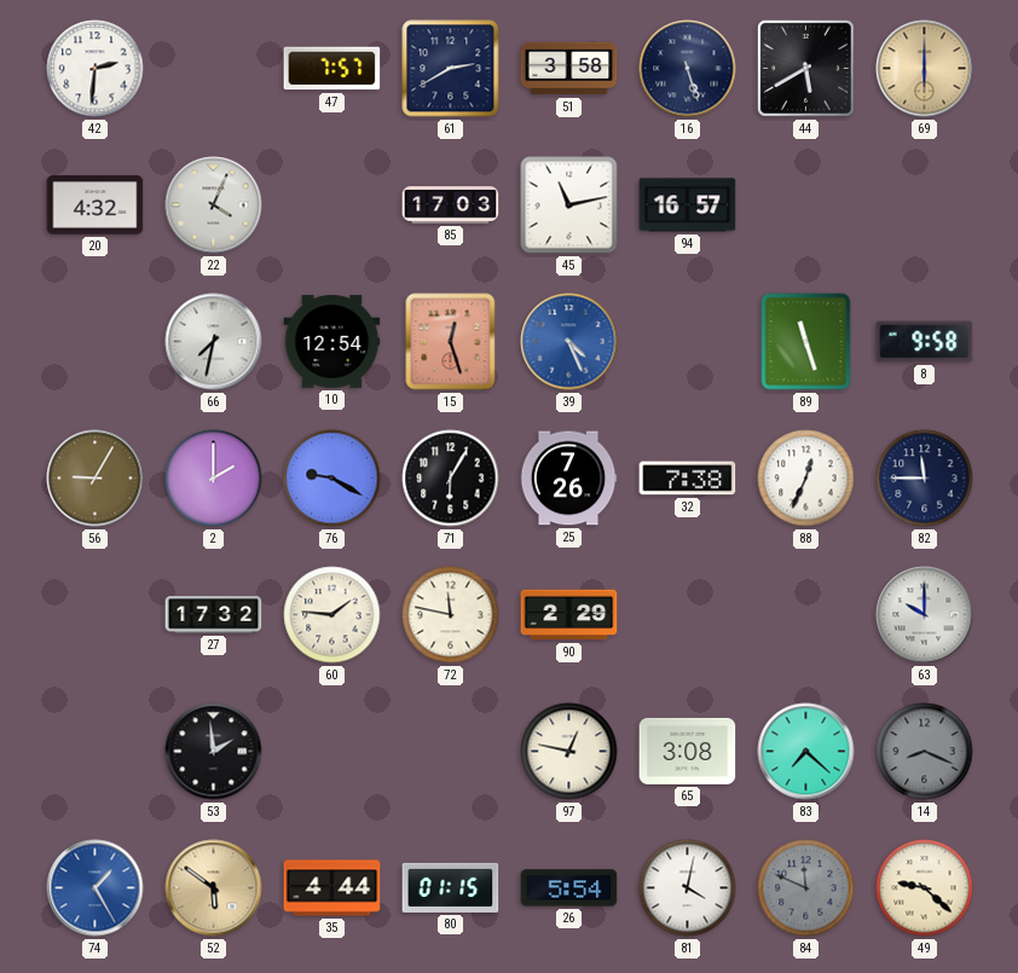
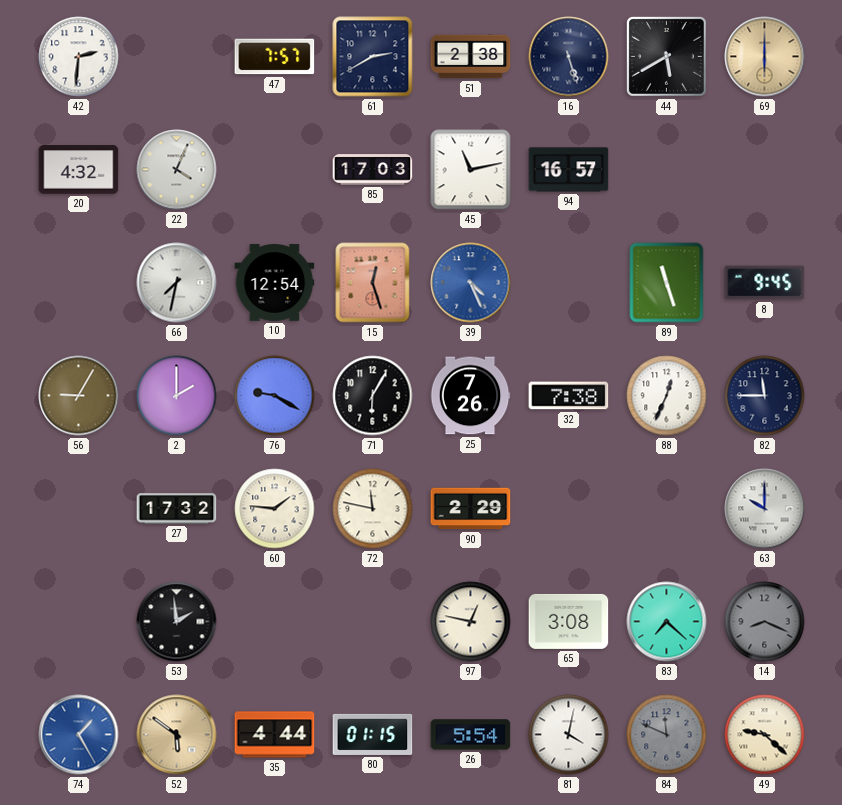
51: 3:58 -> 2:38
8: 9:58 -> 9:45
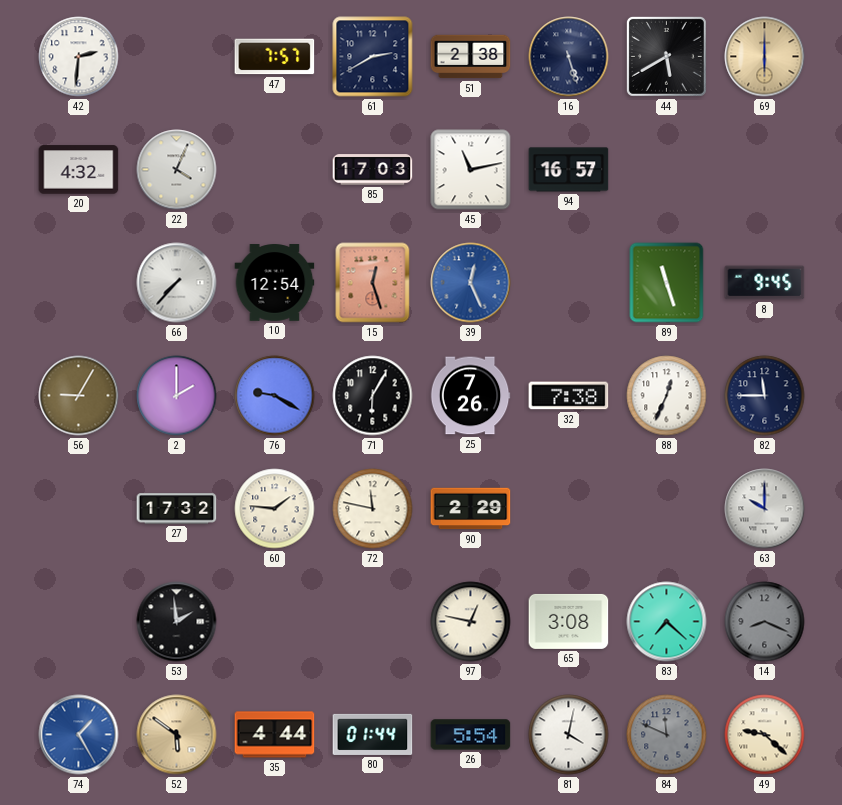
66: 7:32 -> 7:37
39: 4:26 -> 12:26
80: 01:15 -> 01:44
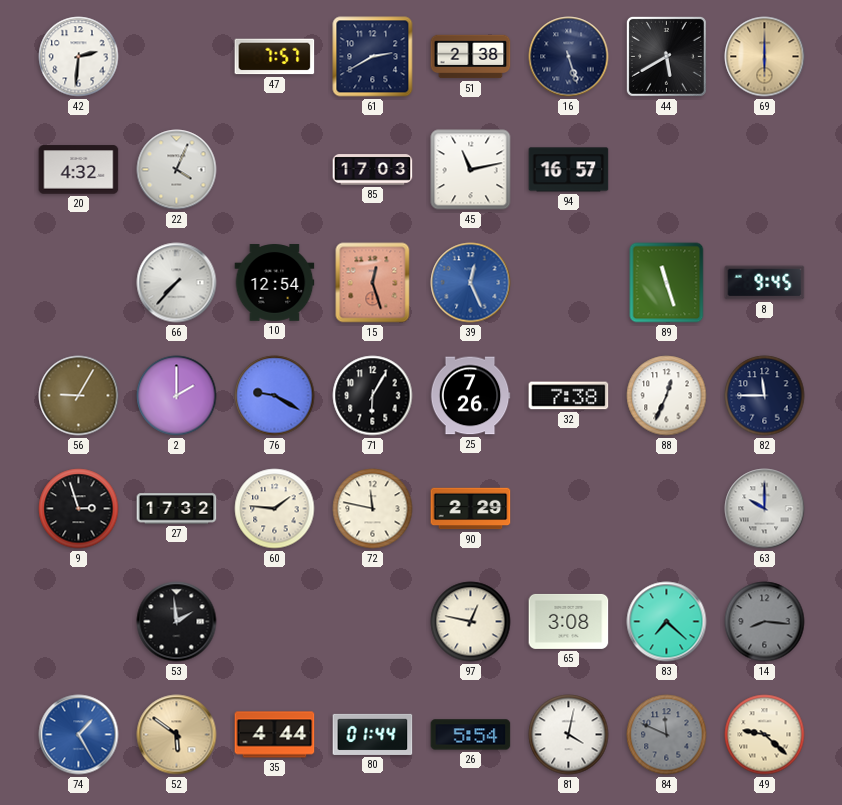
9: none -> 2:57
14: 8:19 -> 8:16
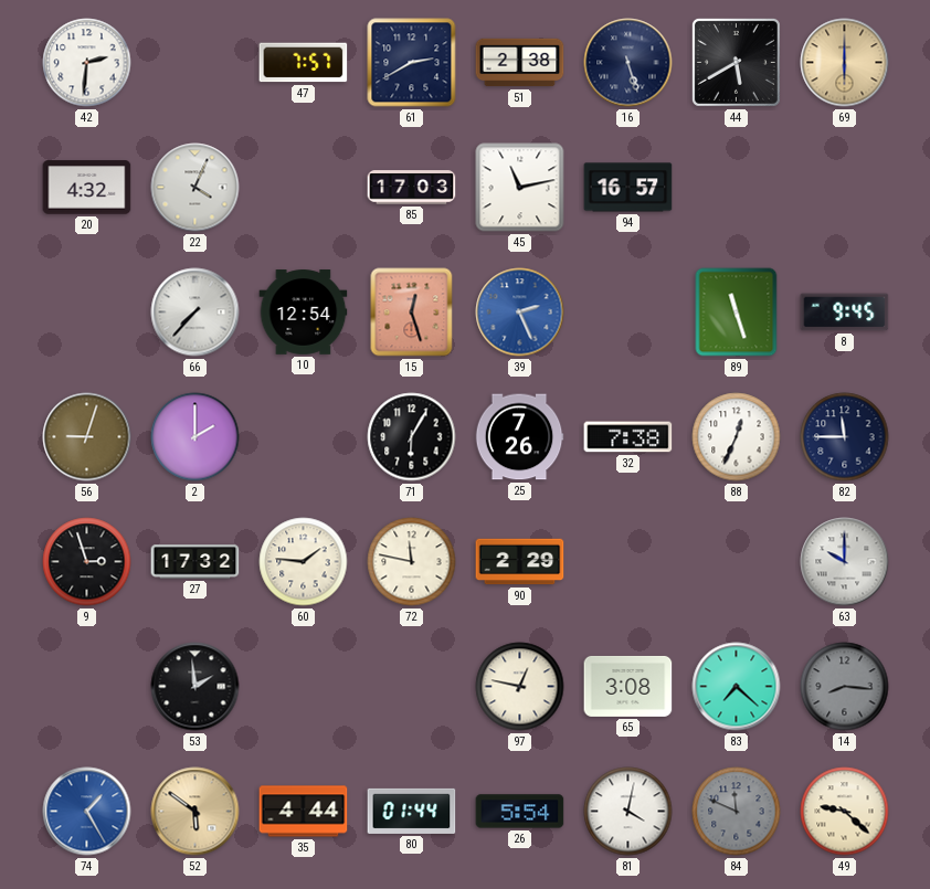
39: 12:26 -> 2:26
56: 9:05 -> 9:03
76: 9:20 -> none
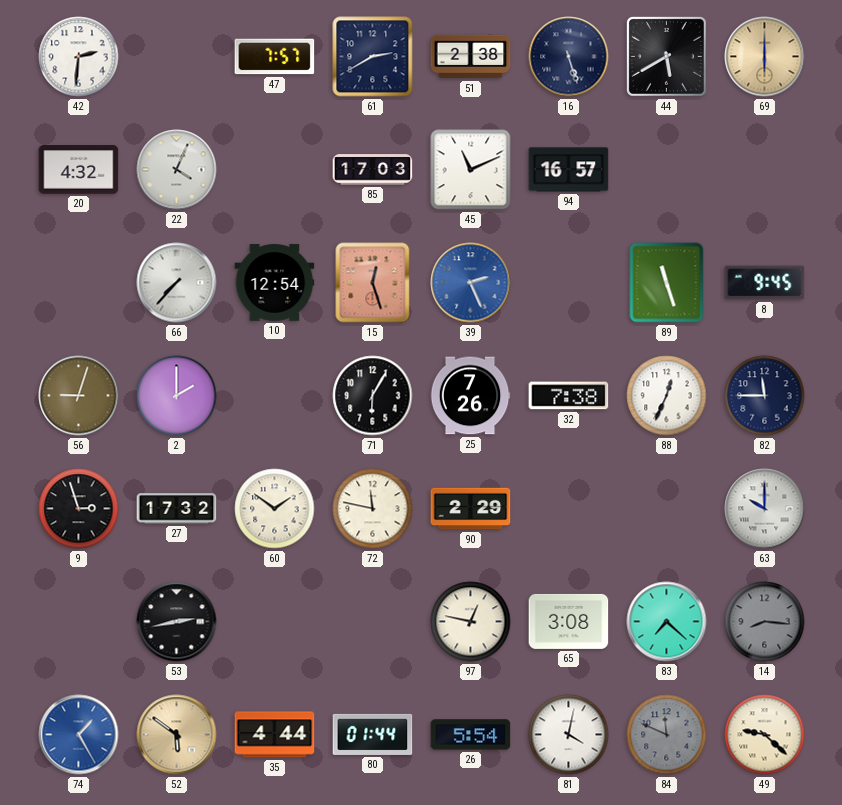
45: 11:13 -> 11:11
60: 1:46 -> 1:51
53: 1:59 -> 2:43
